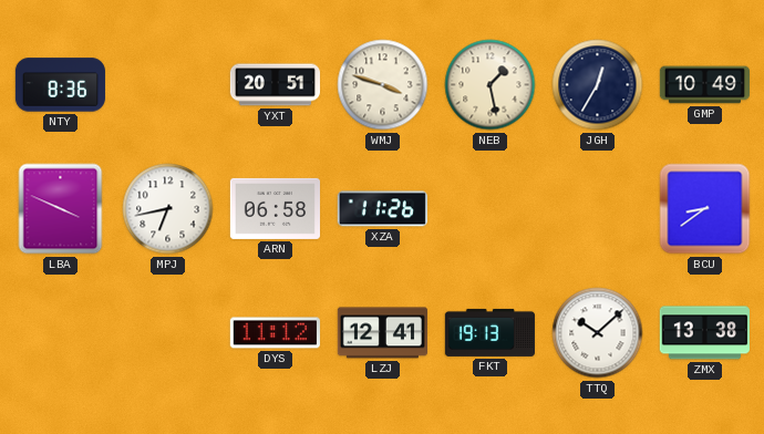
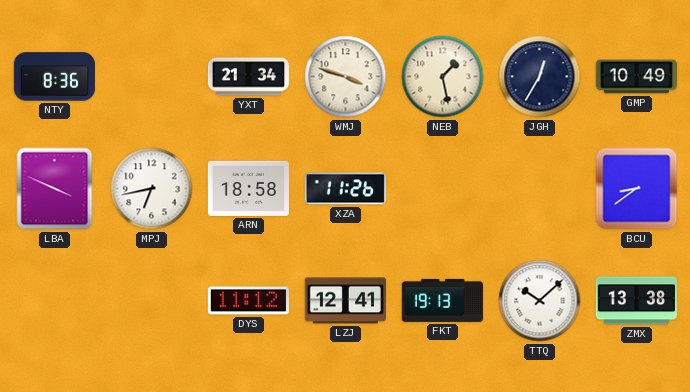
YXT: 20:51 -> 21:34
ARN: 06:58 -> 18:58
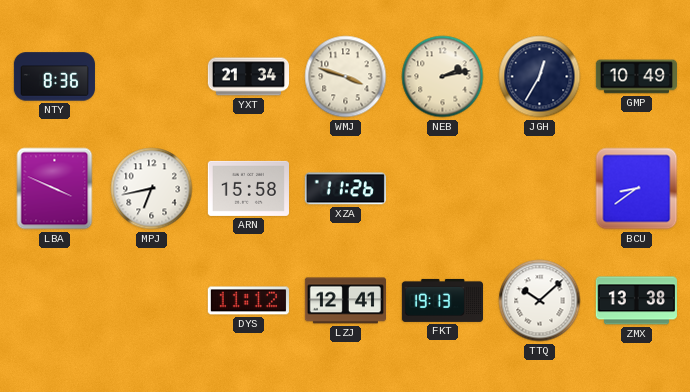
NEB: 1:28 -> 2:13
ARN: 18:58 -> 15:58
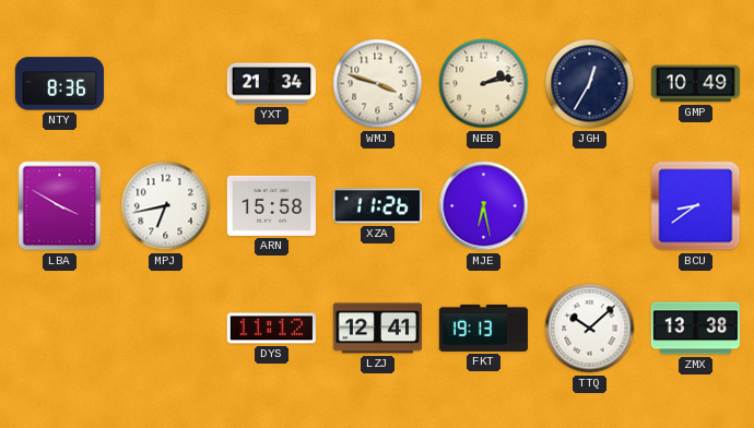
LBA: 3:49 -> 3:50
MJE: none -> 6:28
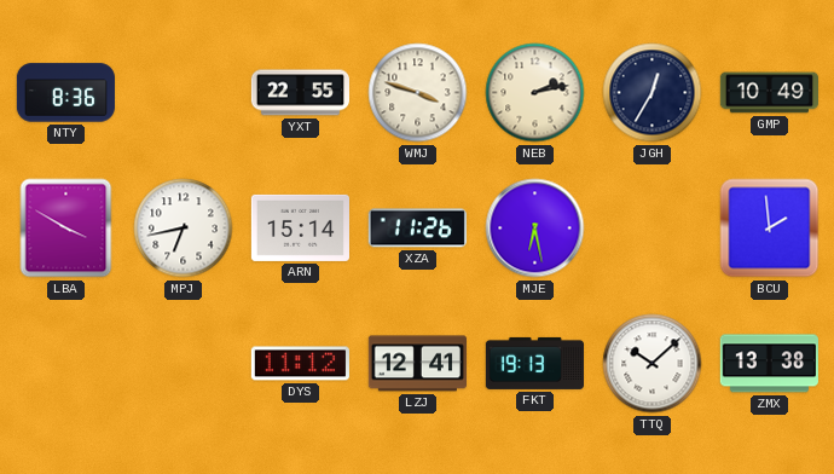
YXT: 21:34 -> 22:55
ARN: 15:58 -> 15:14
BCU: 8:39 -> 1:59
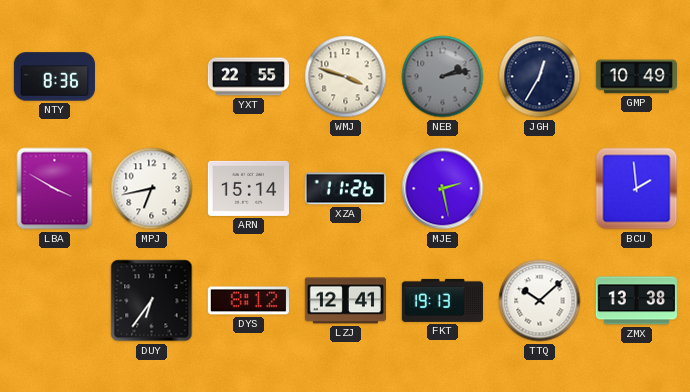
NEB dial: cream -> grey
MJE: 6:28 -> 2:28
DUY: none -> 6:36
DYS: 11:12 -> 8:12
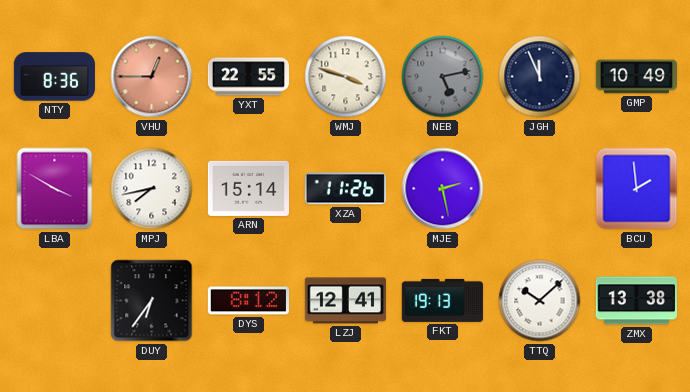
VHU: none -> 12:45
NEB: 2:13 -> 5:13
JGH: 12:35 -> 11:56
MPJ: 6:43 -> 7:43
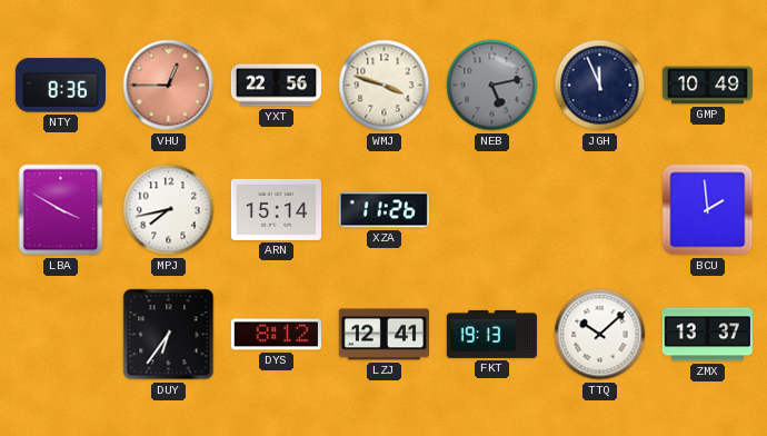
YXT: 22:55 -> 22:56
MJE: 2:28 -> none
ZMX: 13:38 -> 13:37
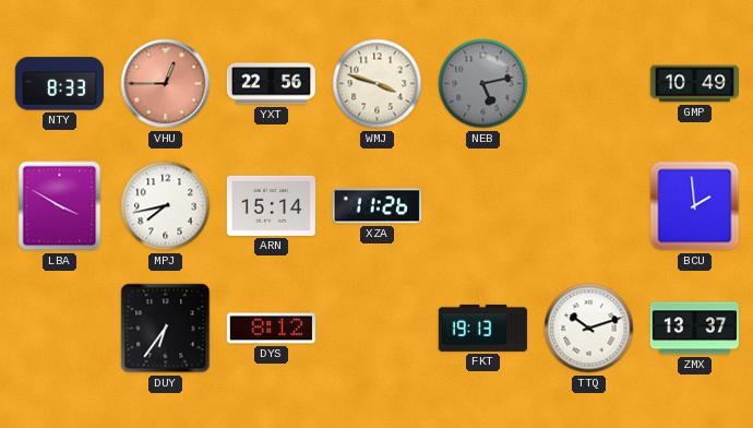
NTY: 8:36 -> 8:33
JGH: 11:56 -> none
LZJ: 12:41 -> none
TTQ: 10:08 -> 10:12
